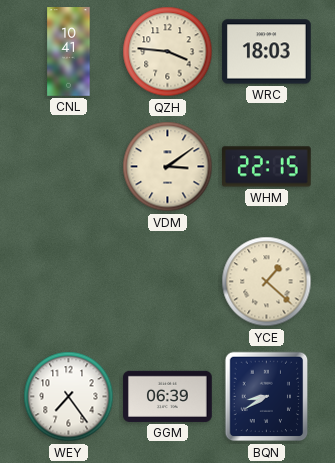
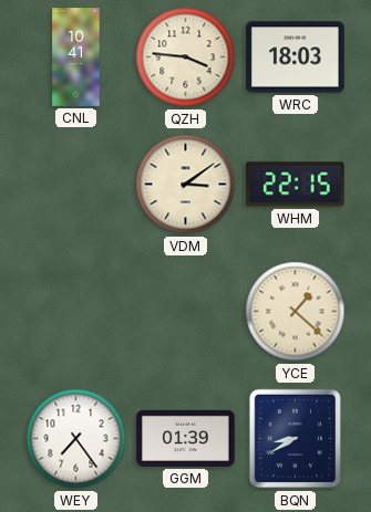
GGM: 06:39 -> 01:39
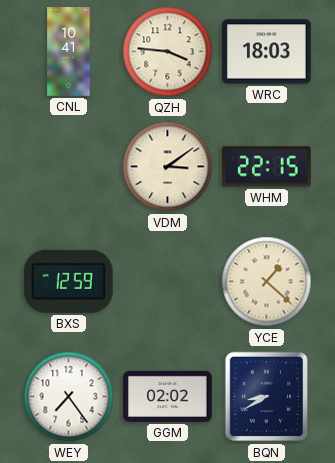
BXS: none -> 12:59
GGM: 01:39 -> 02:02
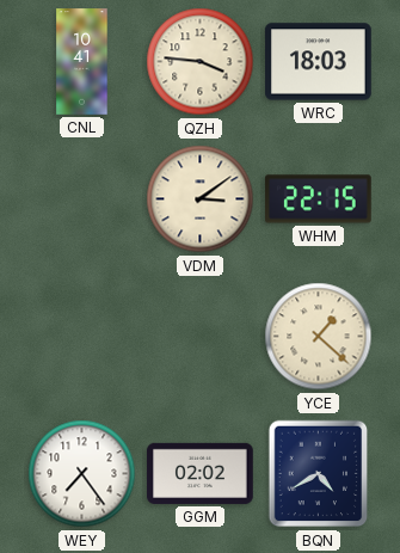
BXS: 12:59 -> none
BQN: 8:40 -> 4:40
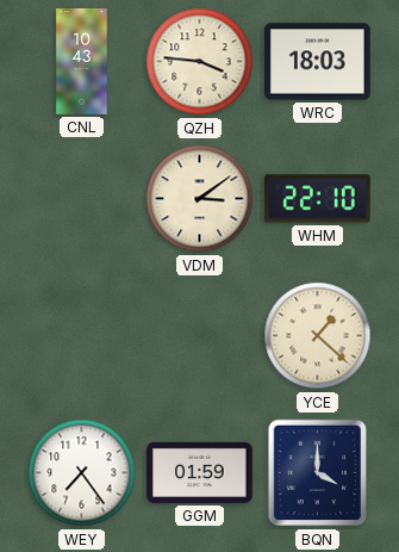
CNL: 10:41 -> 10:43
WHM: 22:15 -> 22:10
GGM: 02:02 -> 01:59
BQN: 4:40 -> 4:00
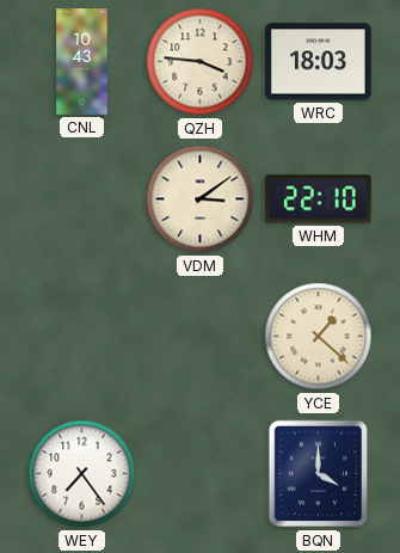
GGM: 01:59 -> none
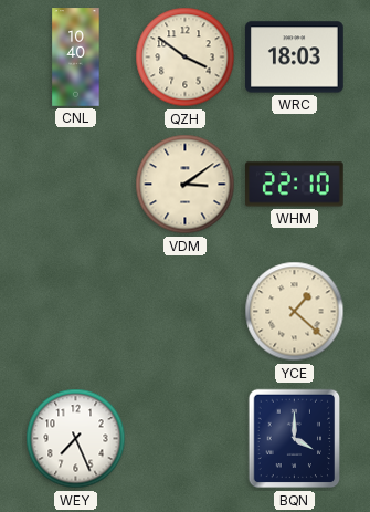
CNL: 10:43 -> 10:40
QZH: 3:46 -> 3:51
WEY: 7:24 -> 7:26
